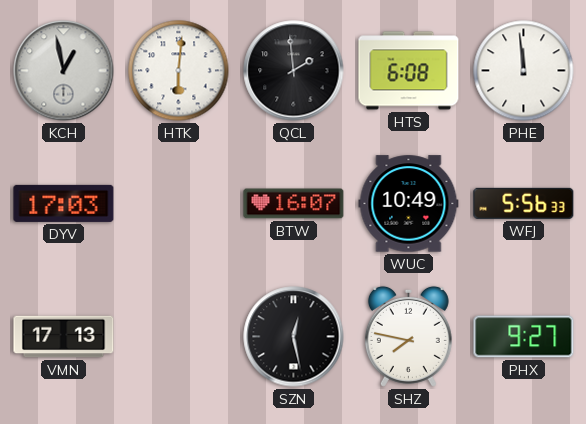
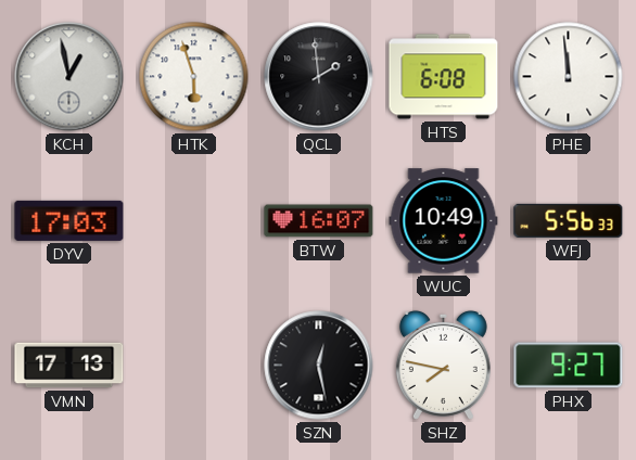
HTK: 6:01 -> 5:57
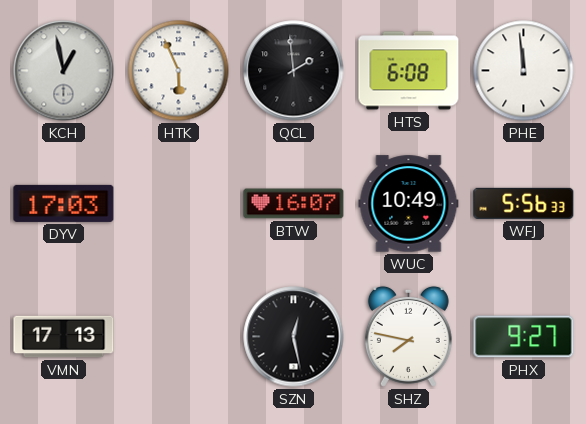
HTK: 5:57 -> 5:56
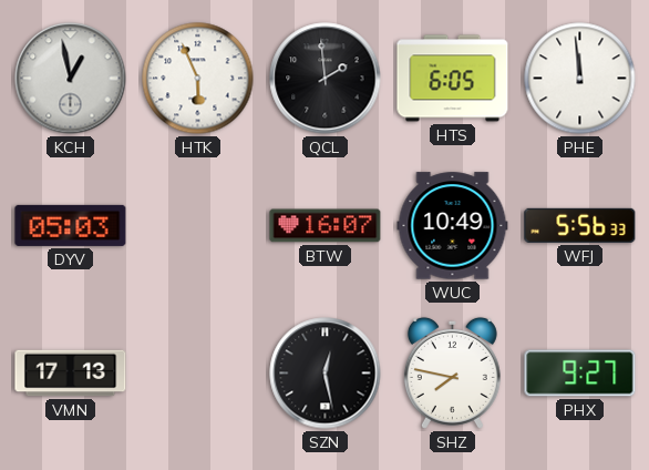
HTS: 6:08 -> 6:05
DYV: 17:03 -> 05:03
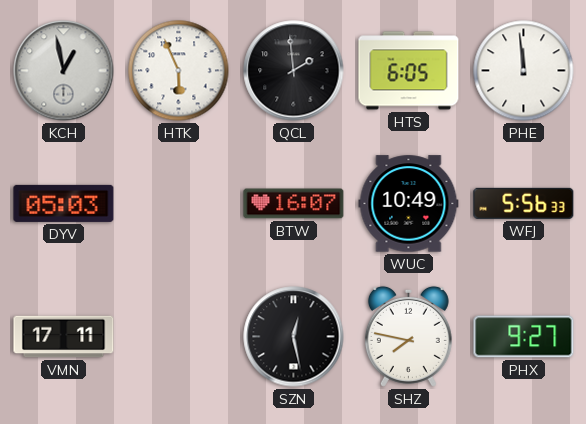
VMN: 17:13 -> 17:11
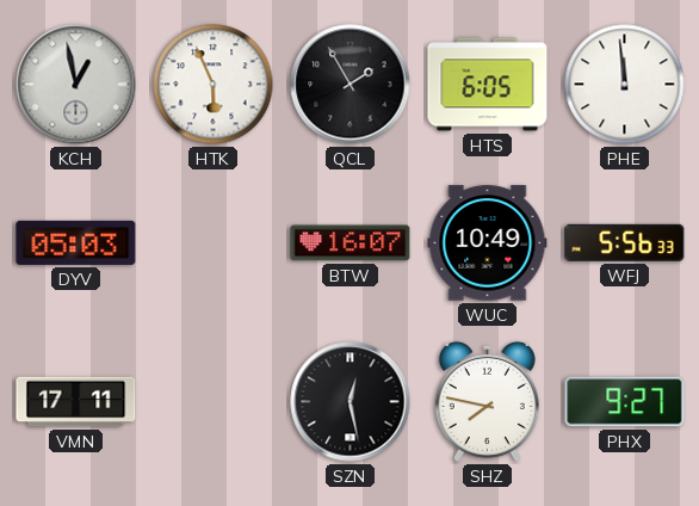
QCL: 1:59 -> 1:55
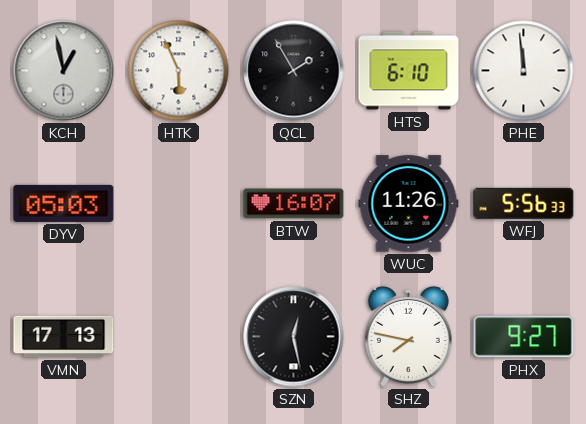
HTS: 6:05 -> 6:10
WUC: 10:49 -> 11:26
VMN: 17:11 -> 17:13
